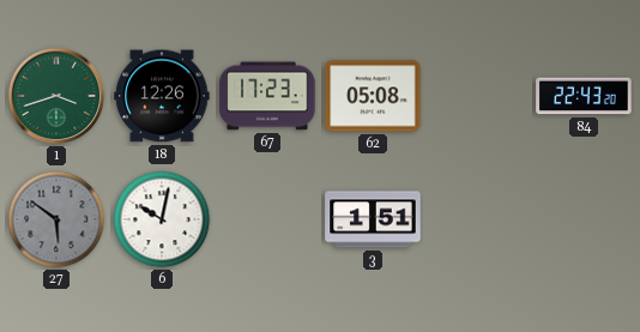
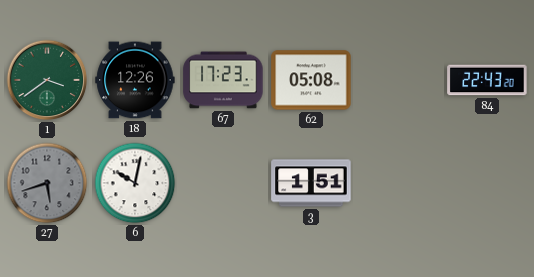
1: 3:42 -> 3:39
27: 5:51 -> 5:42
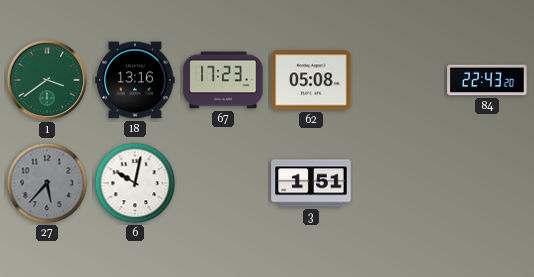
18: 12:26 -> 13:16
27: 5:42 -> 5:37
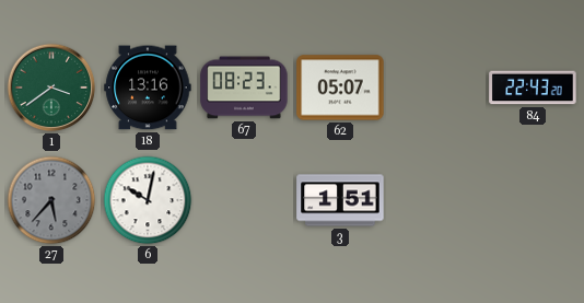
67: 17:23 -> 08:23
62: 05:08 -> 05:07
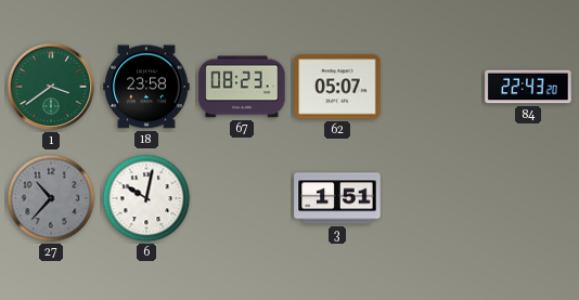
18: 13:16 -> 23:58
27: 5:37 -> 10:37
